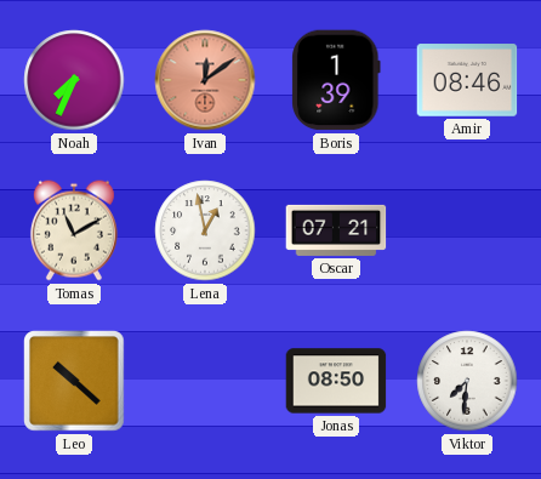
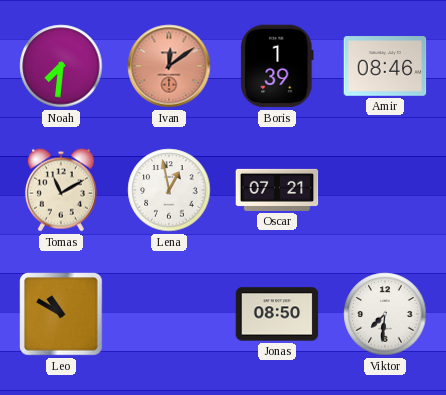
Noah: 7:34 -> 7:31
Leo: 10:22 -> 10:50
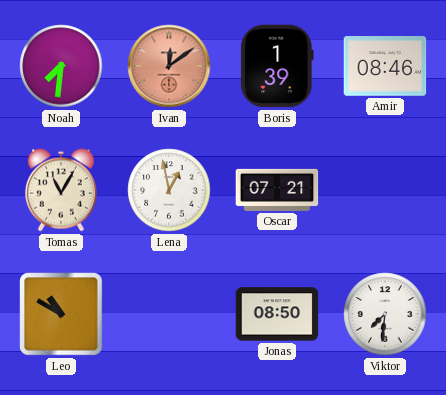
Tomas: 11:10 -> 11:05
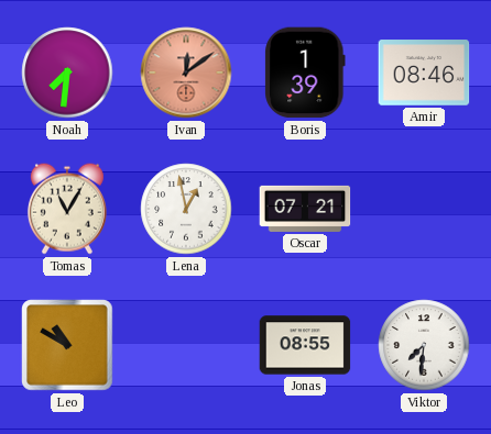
Jonas: 08:50 -> 08:55
